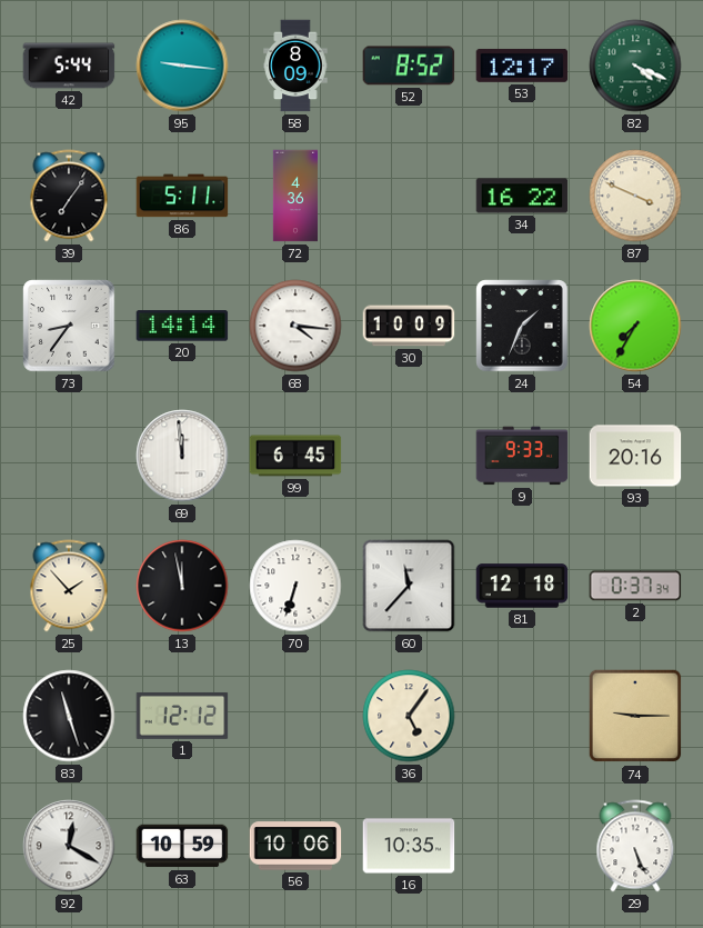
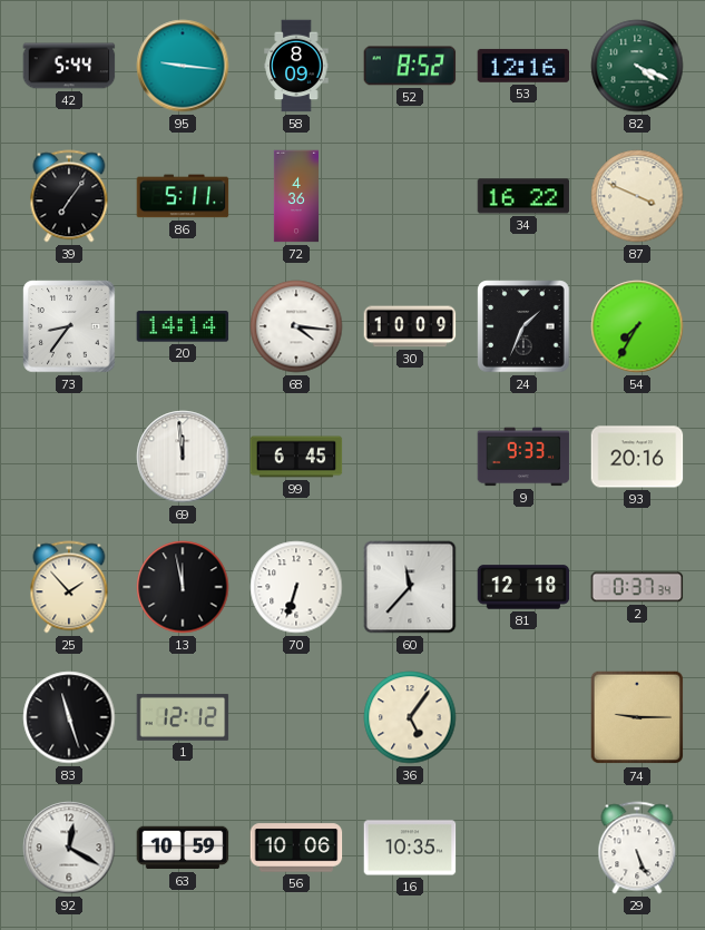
53: 12:17 -> 12:16
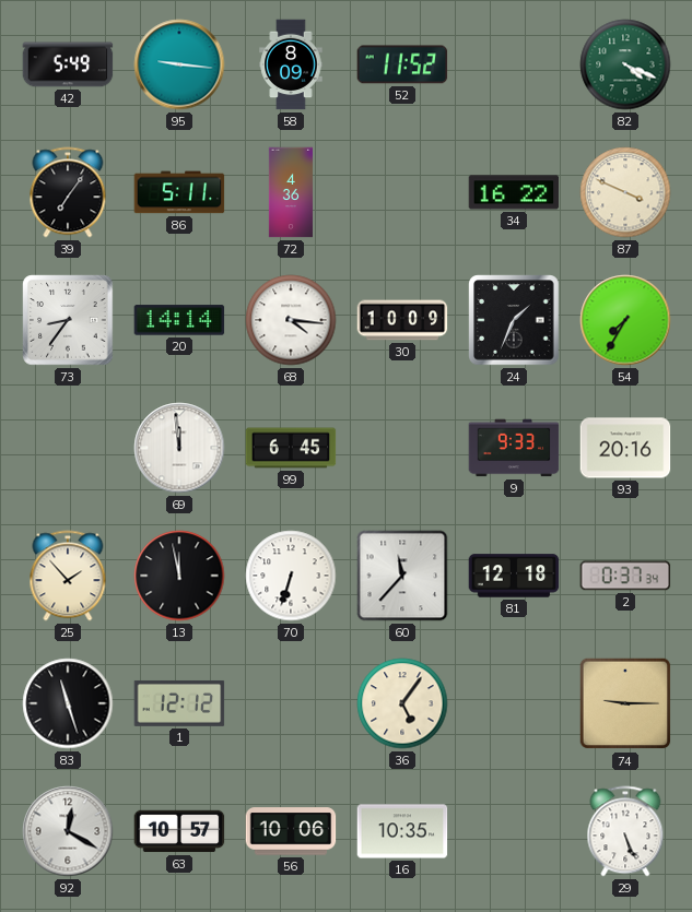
42: 5:44 -> 5:49
52: 8:52 -> 11:52
53: 12:16 -> none
63: 10:59 -> 10:57
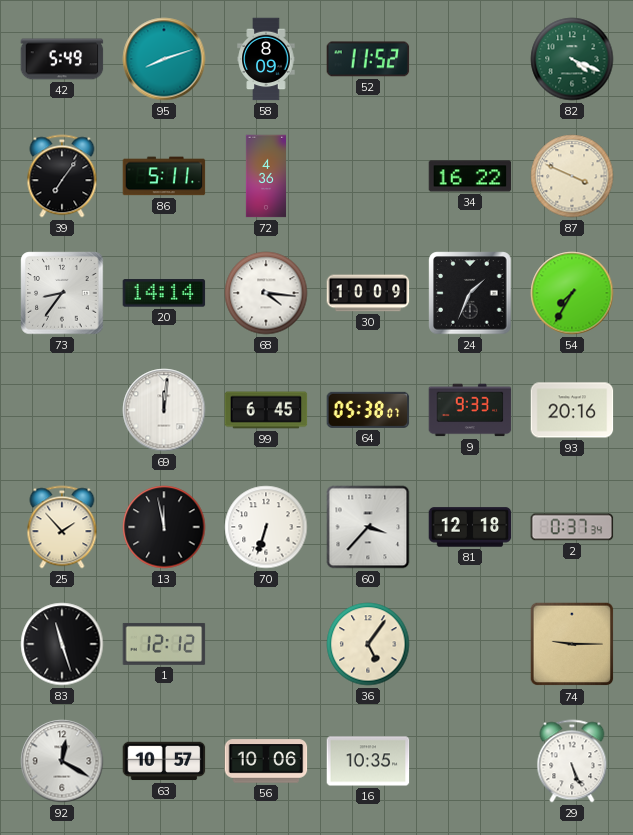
95: 9:16 -> 8:12
69: 11:59 -> 12:01
64: none -> 05:38
60: 11:37 -> 3:37
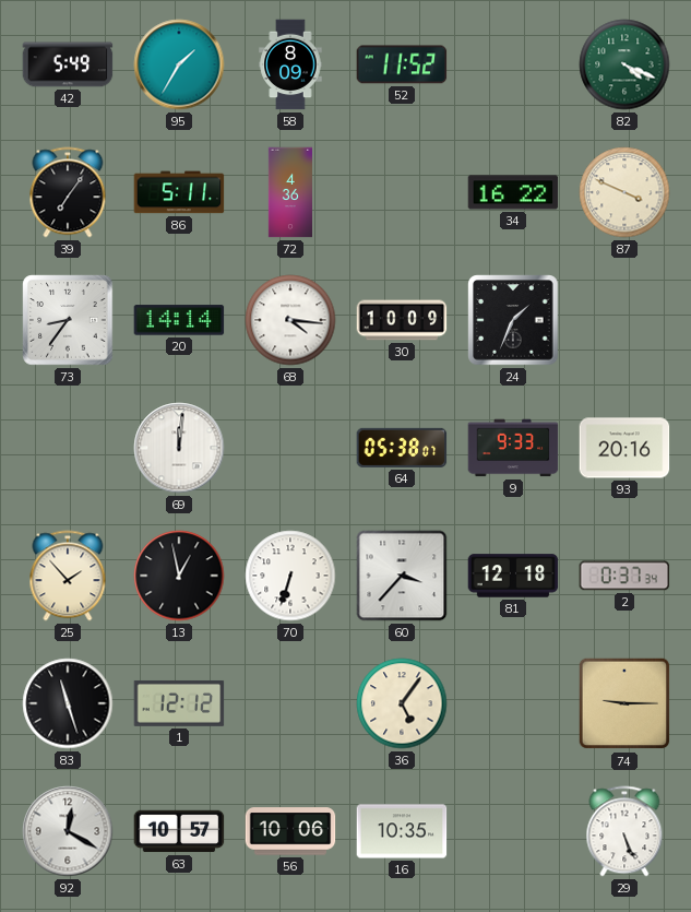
95: 8:12 -> 1:35
54: 7:35 -> none
99: 6:45 -> none
13: 11:58 -> 12:58
